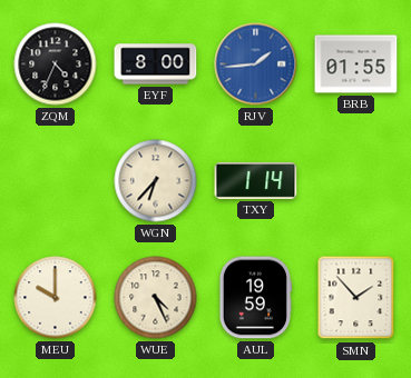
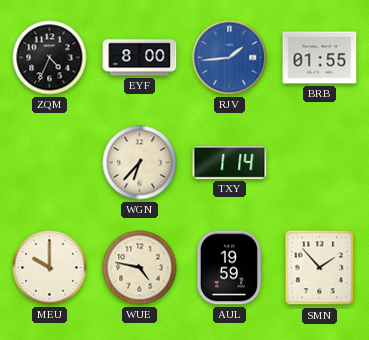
WUE: 4:26 -> 4:47
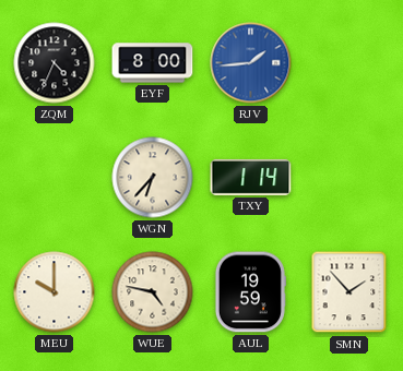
BRB: 01:55 -> none
